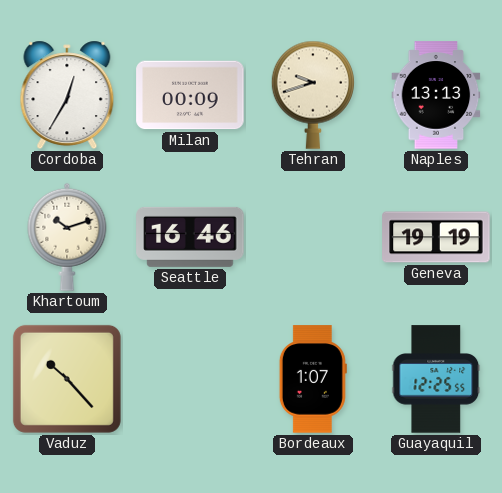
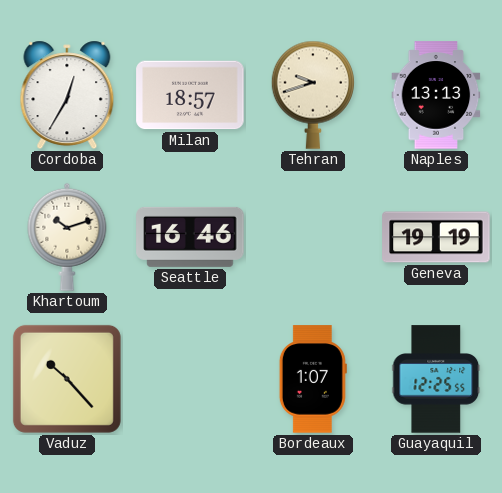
Milan: 00:09 -> 18:57
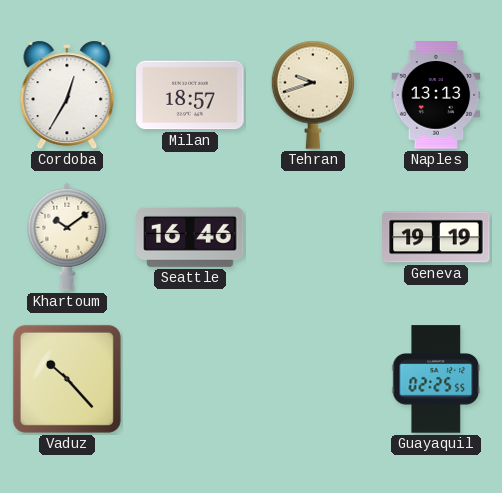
Khartoum: 10:12 -> 10:09
Bordeaux: 1:07 -> none
Guayaquil: 12:25 -> 02:25
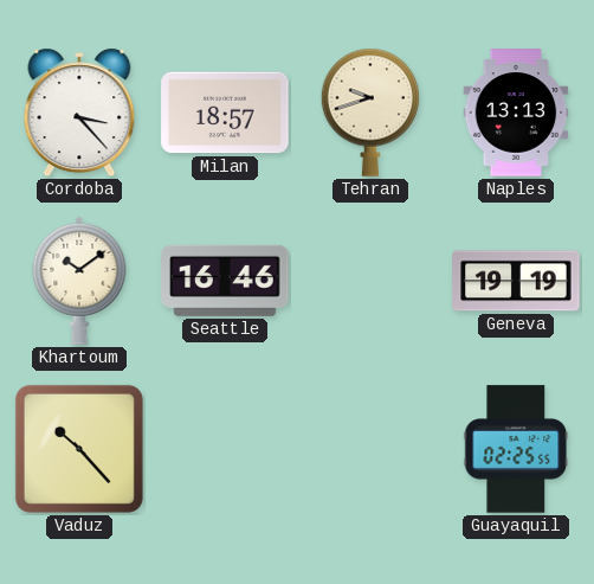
Cordoba: 12:35 -> 3:23
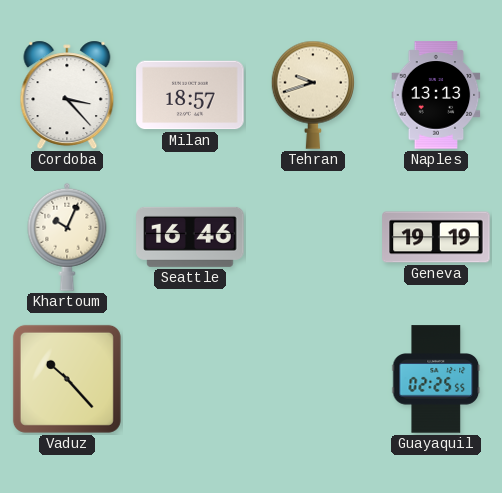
Khartoum: 10:09 -> 10:04
